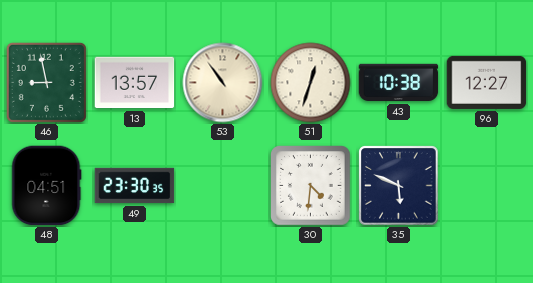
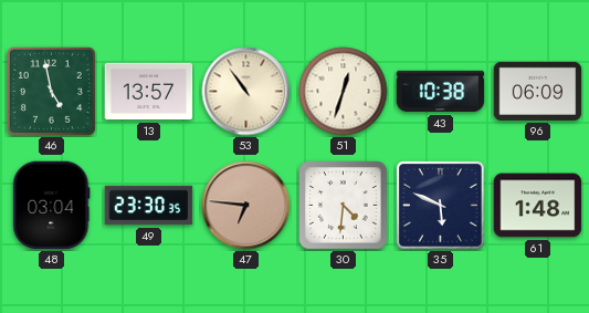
46: 8:58 -> 4:58
96: 12:27 -> 06:09
48: 04:51 -> 03:04
47: none -> 6:46
61: none -> 1:48
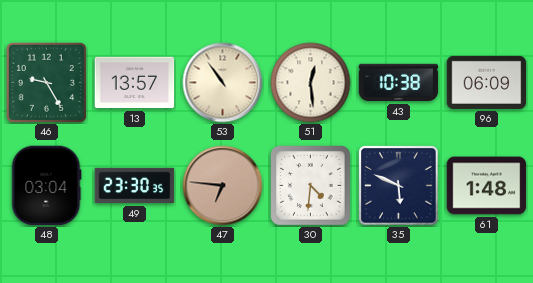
46: 4:58 -> 9:25
51: 12:33 -> 12:29
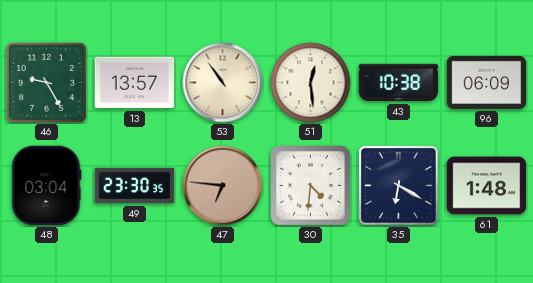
35: 5:49 -> 6:20
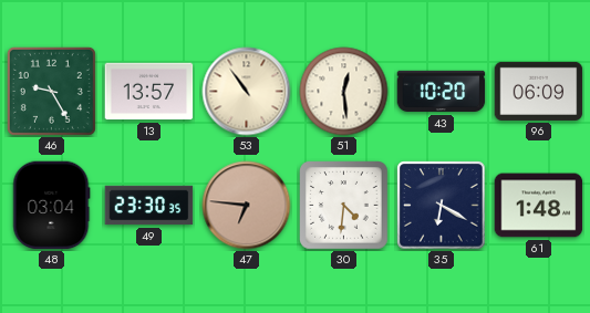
43: 10:38 -> 10:20
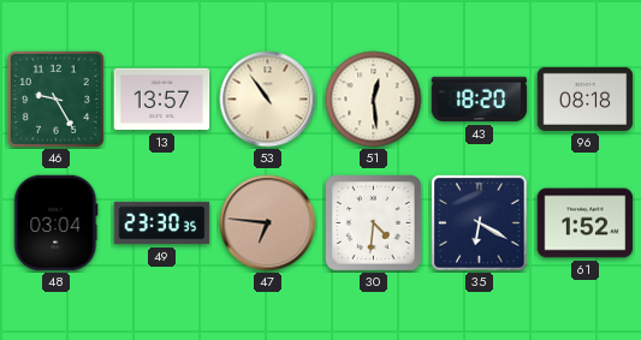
43: 10:20 -> 18:20
96: 06:09 -> 08:18
61: 1:48 -> 1:52
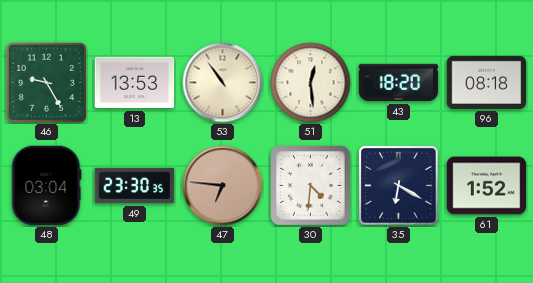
13: 13:57 -> 13:53
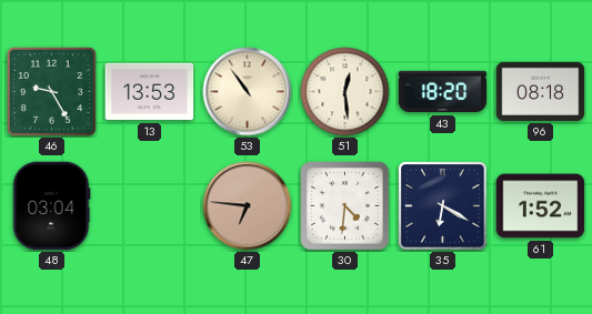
49: 23:30 -> none
